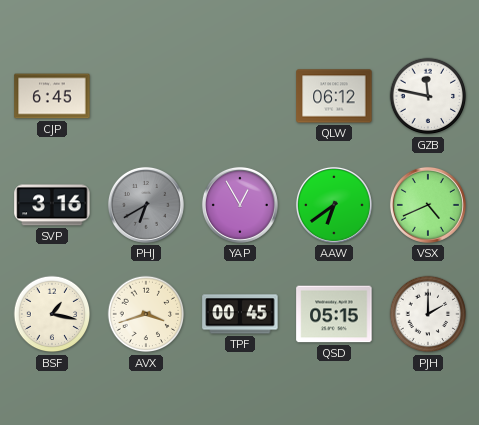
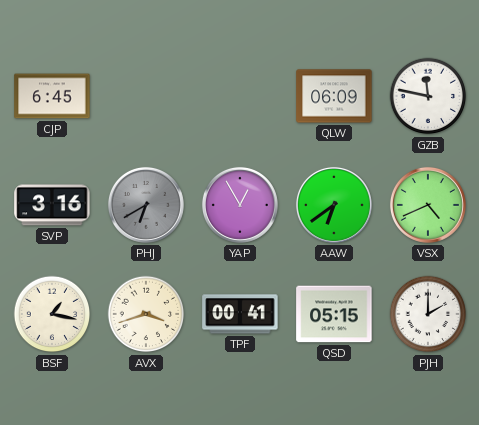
QLW: 06:12 -> 06:09
TPF: 00:45 -> 00:41
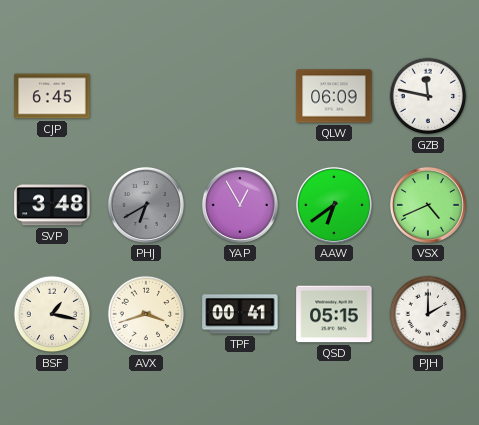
SVP: 3:16 -> 3:48
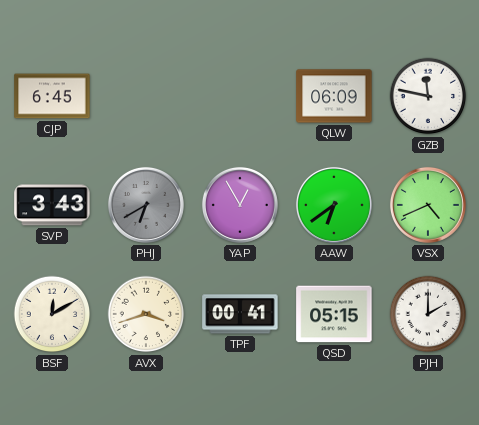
SVP: 3:48 -> 3:43
BSF: 1:17 -> 12:10
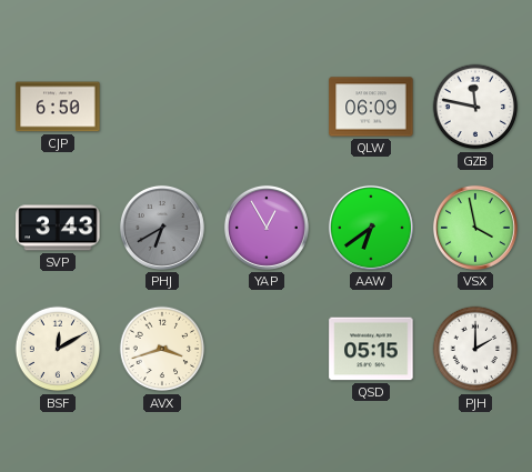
CJP: 6:45 -> 6:50
VSX: 4:41 -> 3:58
TPF: 00:41 -> none
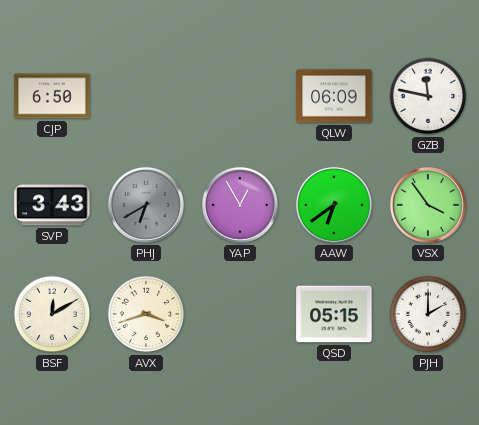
VSX: 3:58 -> 3:54
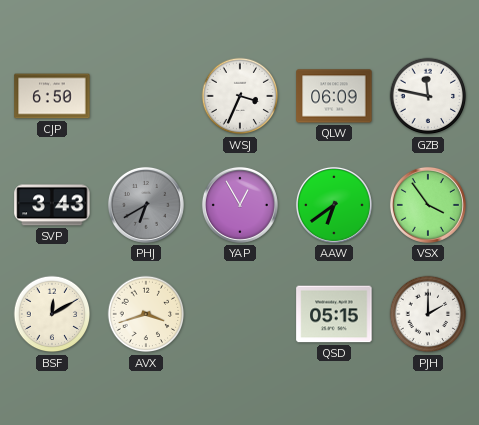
WSJ: none -> 3:34
